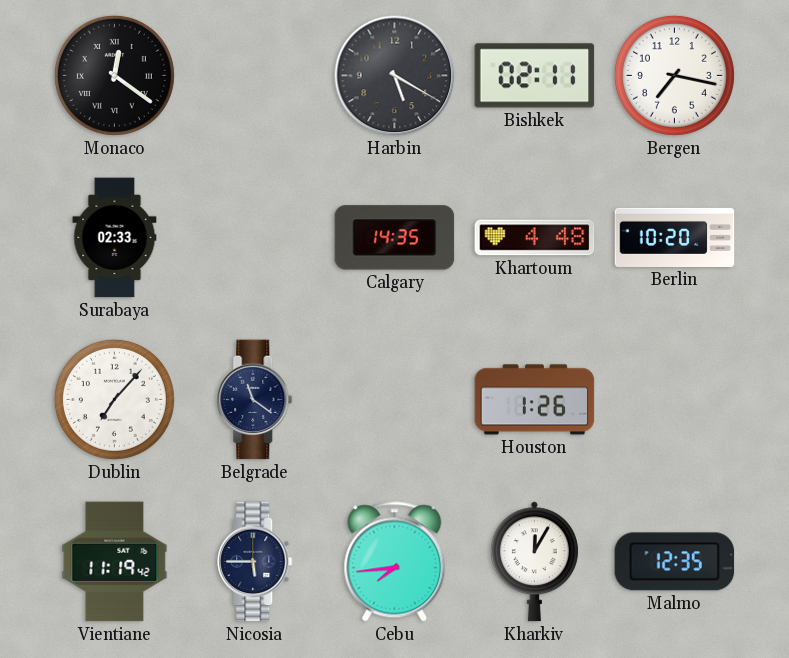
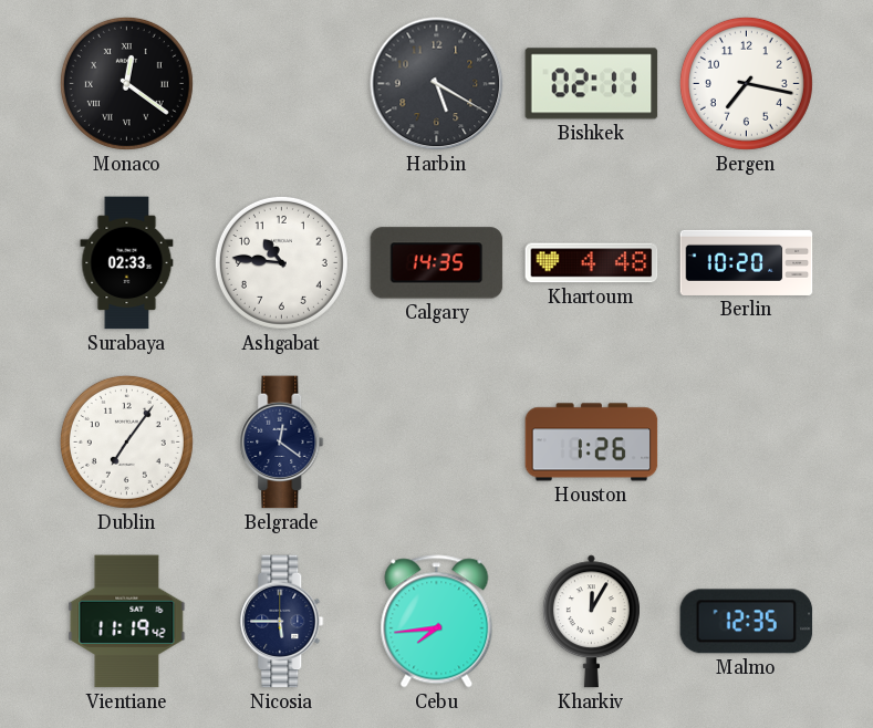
Ashgabat: none -> 10:46
Dublin: 7:07 -> 7:06
Belgrade: 11:21 -> 12:21
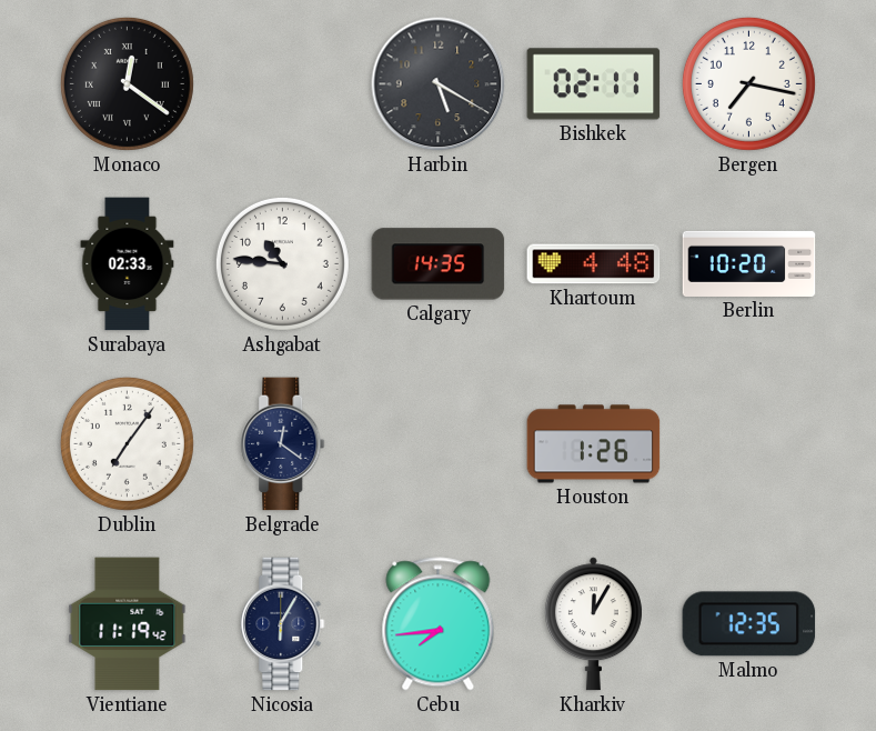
Nicosia: 5:45 -> 6:05
